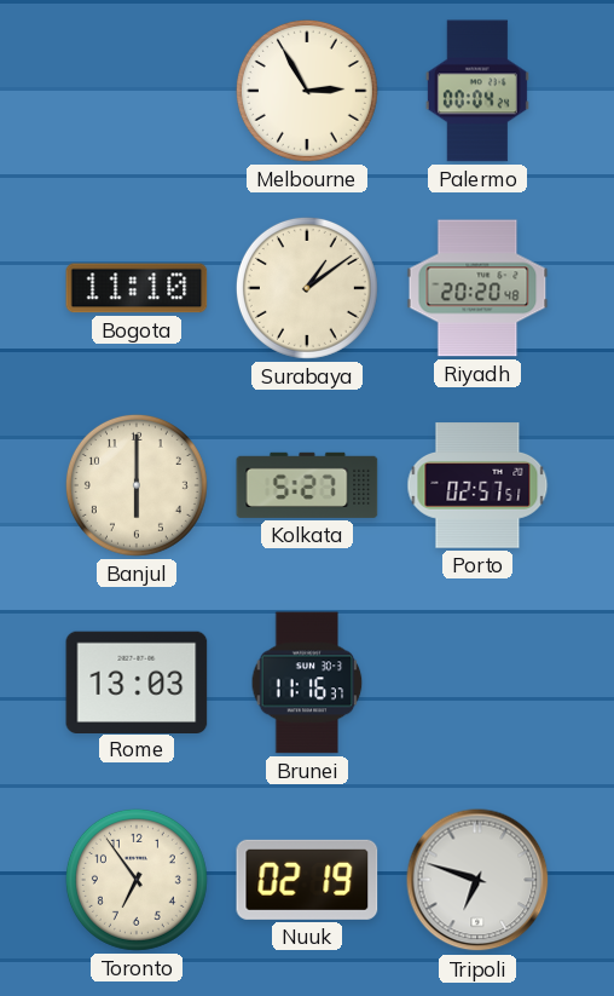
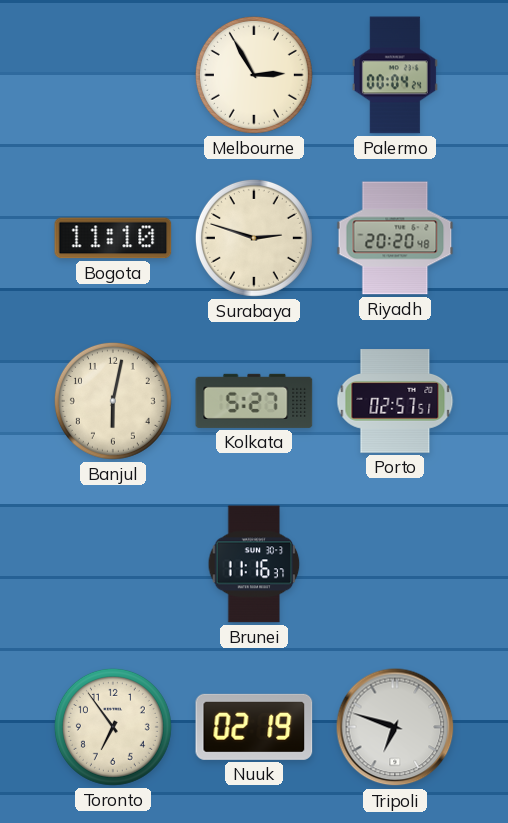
Surabaya: 1:09 -> 2:48
Banjul: 6:00 -> 6:02
Rome: 13:03 -> none
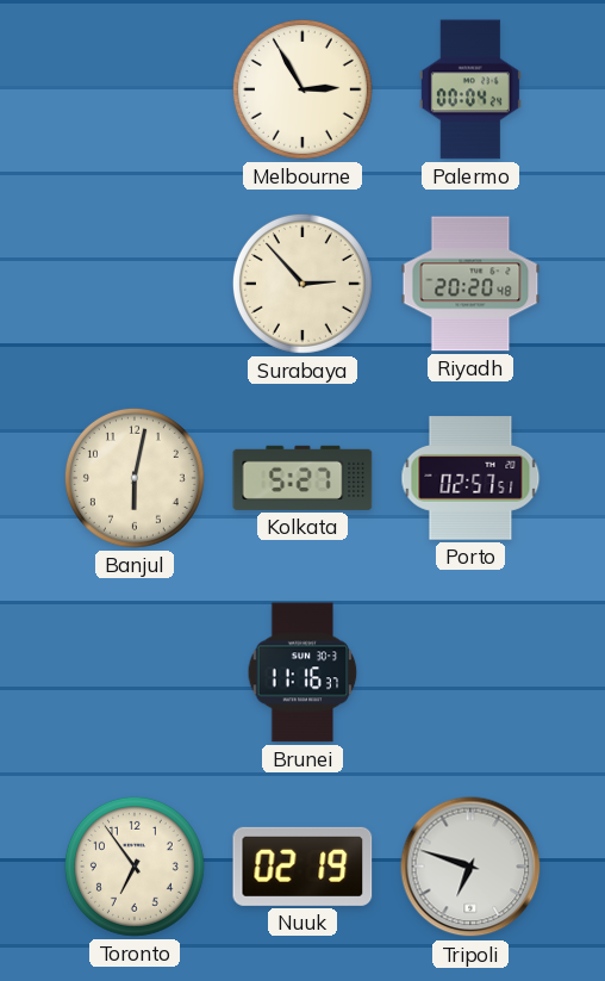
Bogota: 11:10 -> none
Surabaya: 2:48 -> 2:53
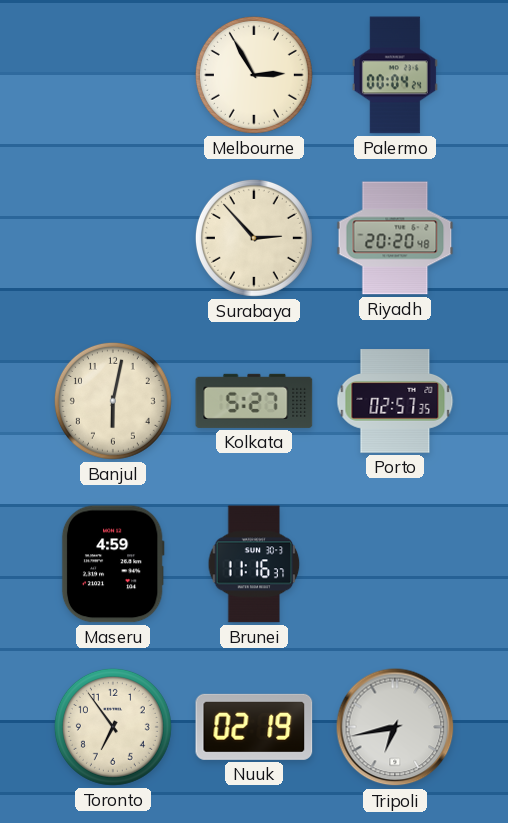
Porto: 02:57:51 -> 02:57:35
Maseru: none -> 4:59
Tripoli: 6:48 -> 6:43
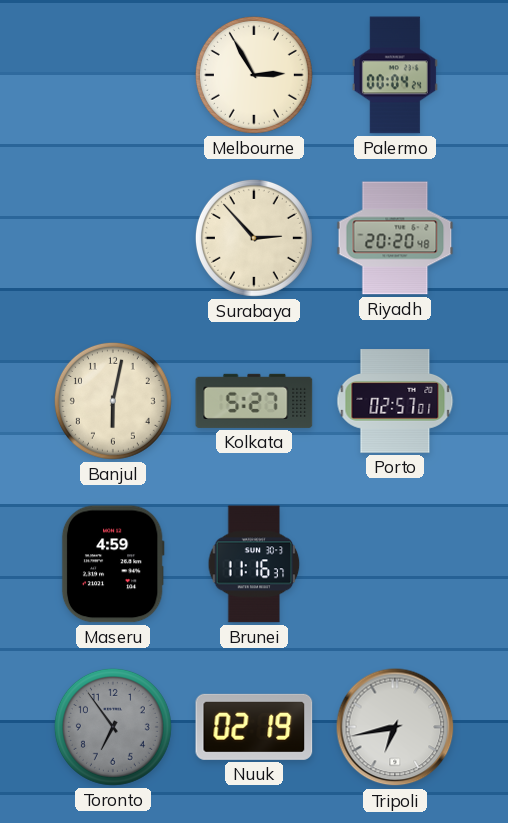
Porto: 02:57:35 -> 02:57:01
Toronto dial: cream -> grey
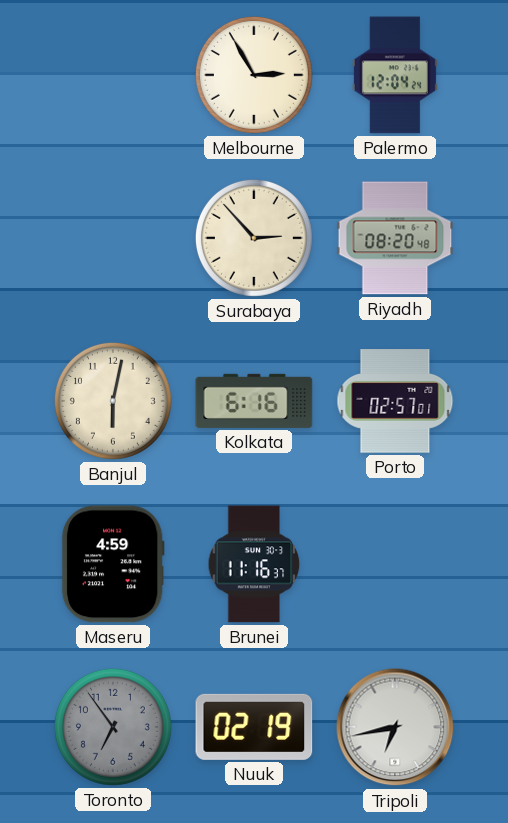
Palermo: 00:04 -> 12:04
Riyadh: 20:20 -> 08:20
Kolkata: 5:27 -> 6:16
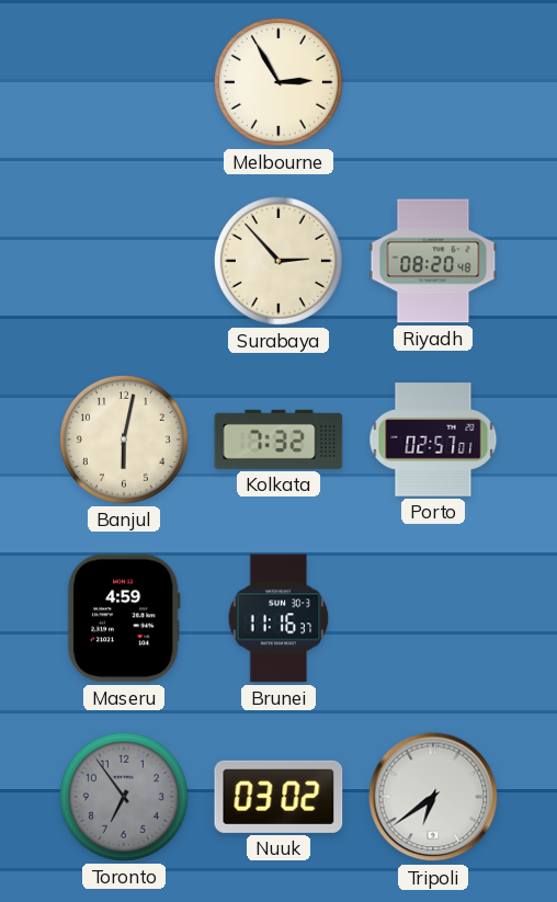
Palermo: 12:04 -> none
Kolkata: 6:16 -> 7:32
Nuuk: 02:19 -> 03:02
Tripoli: 6:43 -> 6:39
